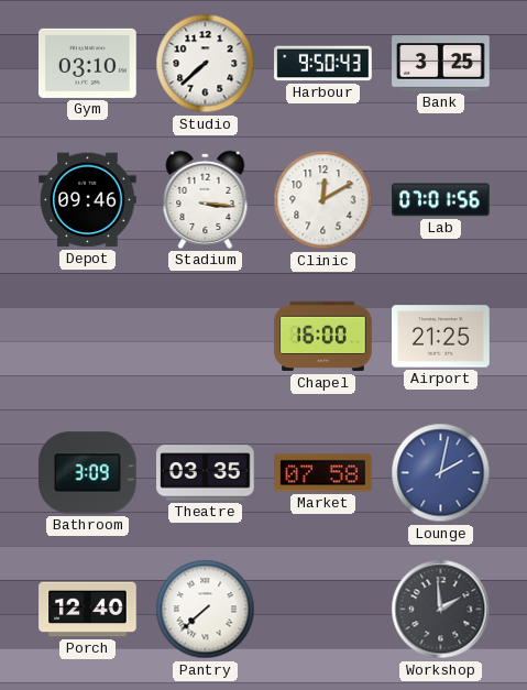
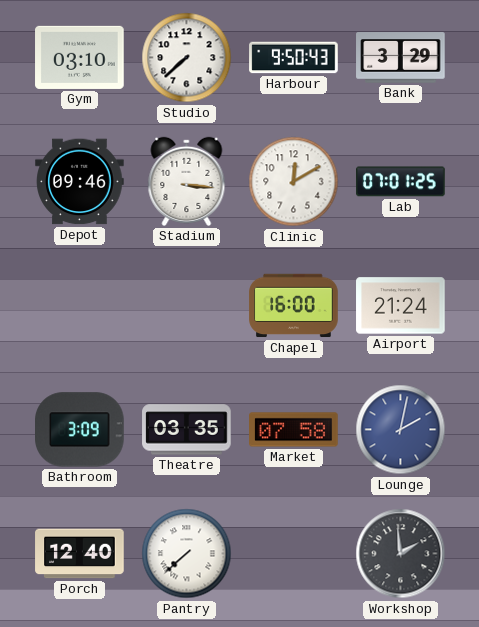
Bank: 3:25 -> 3:29
Lab: 07:01:56 -> 07:01:25
Airport: 21:25 -> 21:24
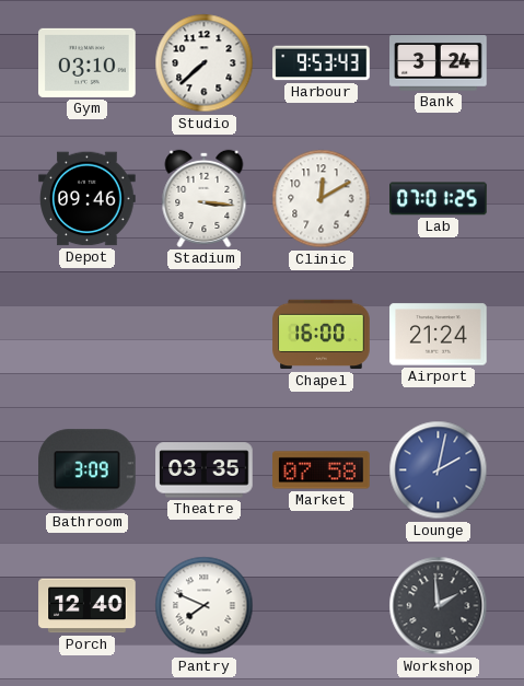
Harbour: 9:50 -> 9:53
Bank: 3:29 -> 3:24
Pantry: 7:38 -> 7:49
